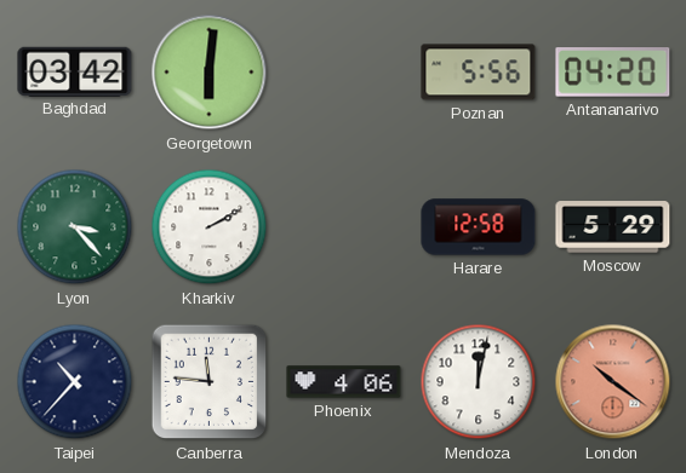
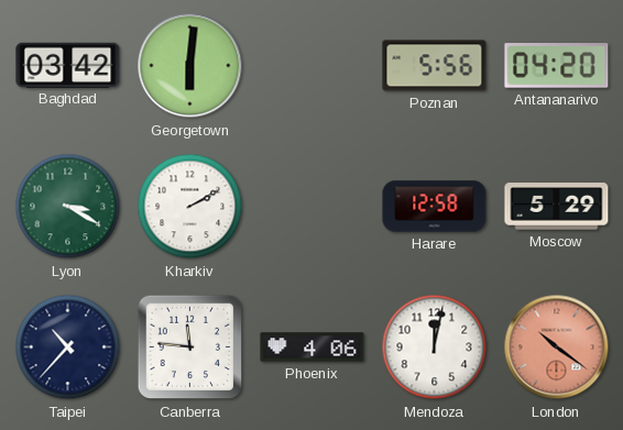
Lyon: 3:23 -> 3:20
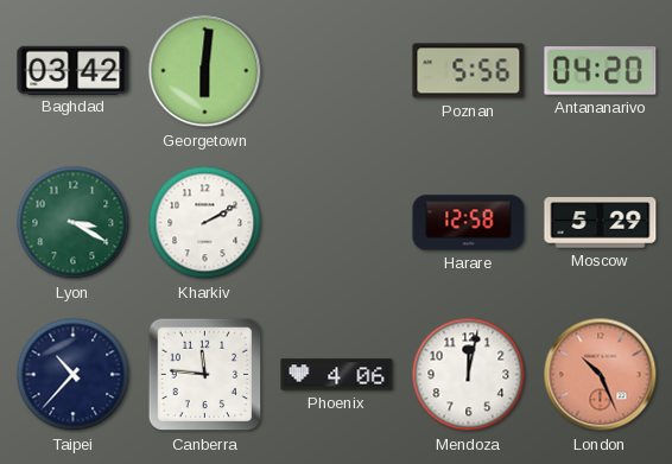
London: 10:21 -> 10:26
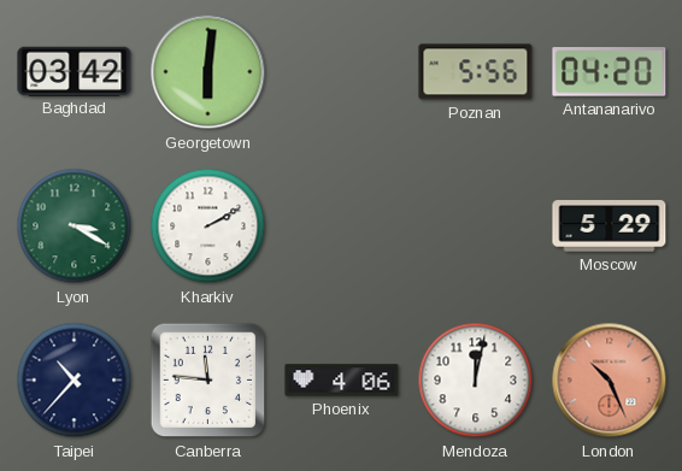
Harare: 12:58 -> none
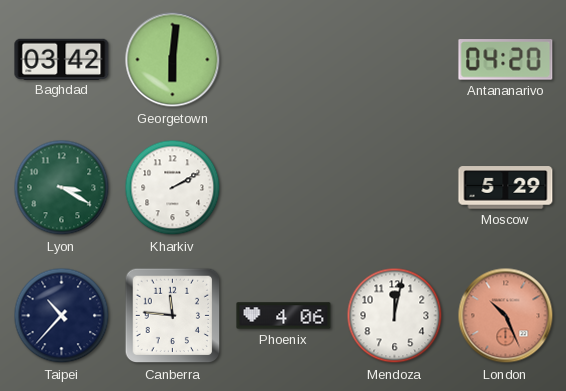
Poznan: 5:56 -> none
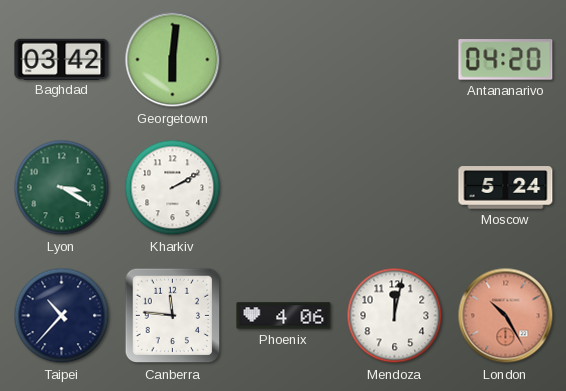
Moscow: 5:29 -> 5:24
London: 10:26 -> 10:25
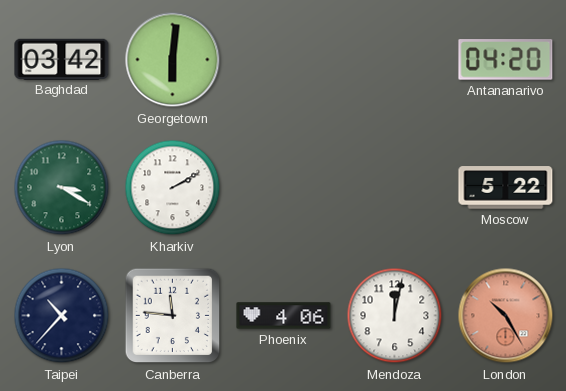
Moscow: 5:24 -> 5:22
